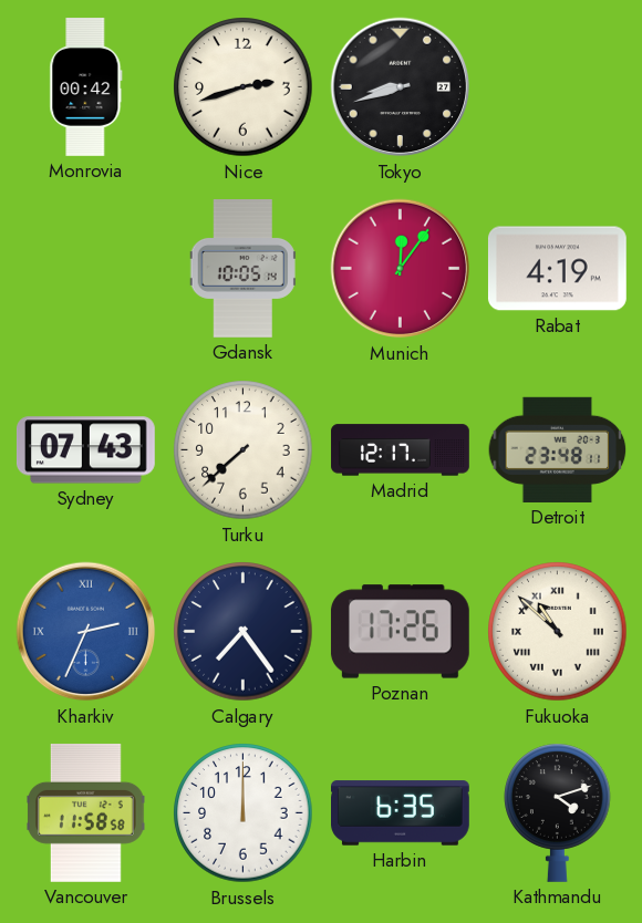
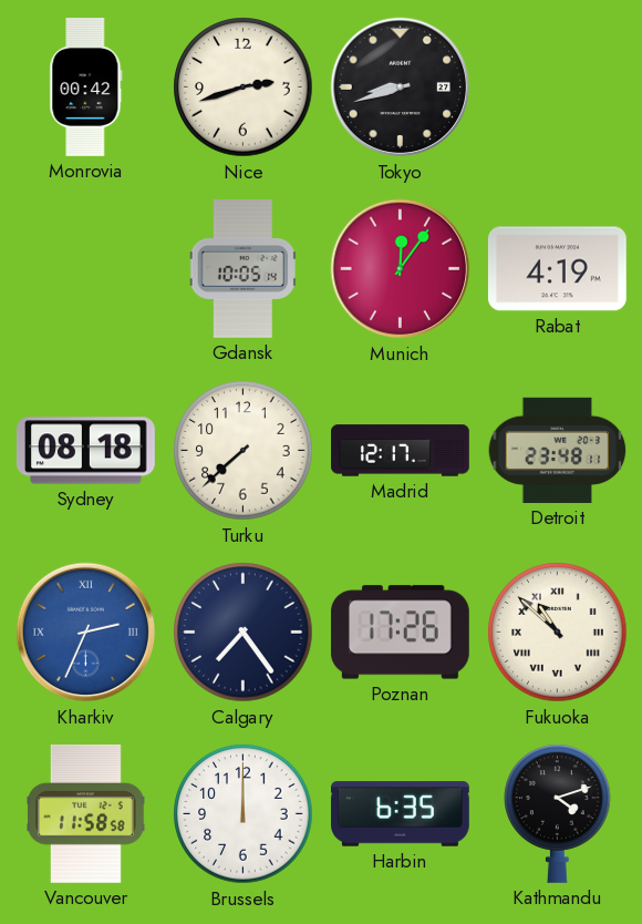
Sydney: 07:43 -> 08:18
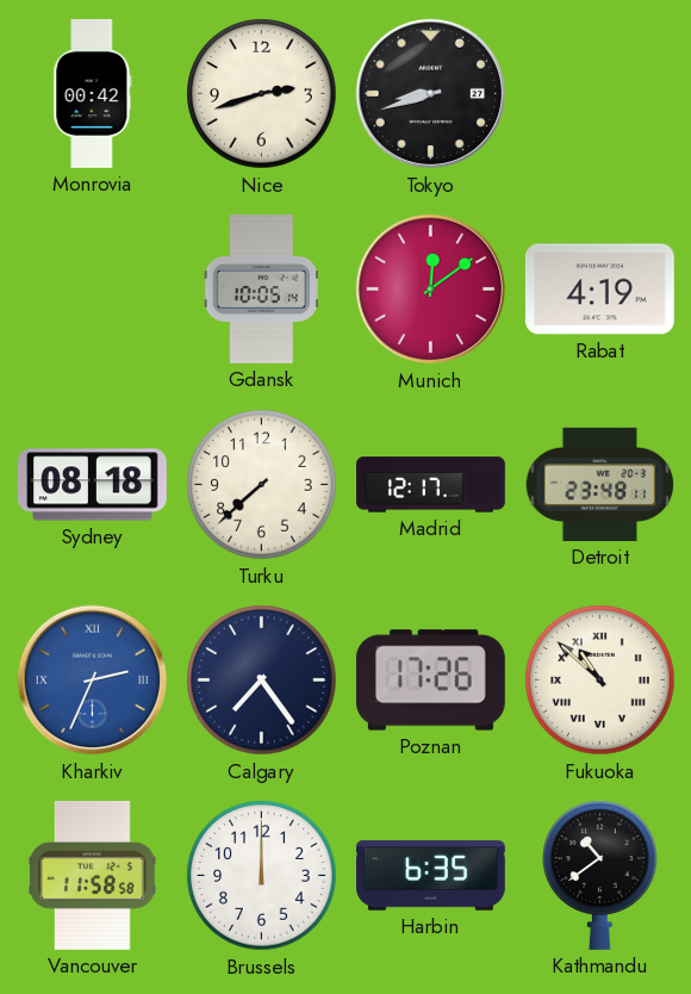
Munich: 12:06 -> 12:09
Kathmandu: 4:12 -> 10:39
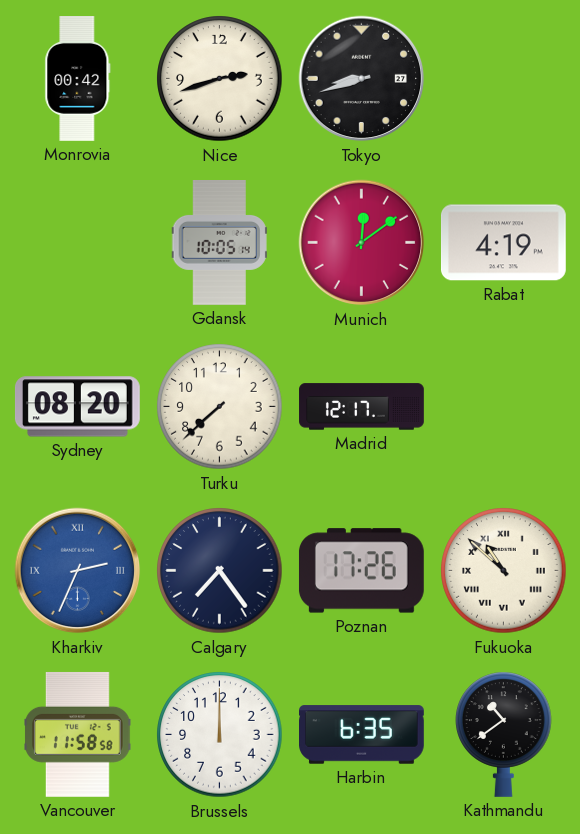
Sydney: 08:18 -> 08:20
Detroit: 23:48 -> none
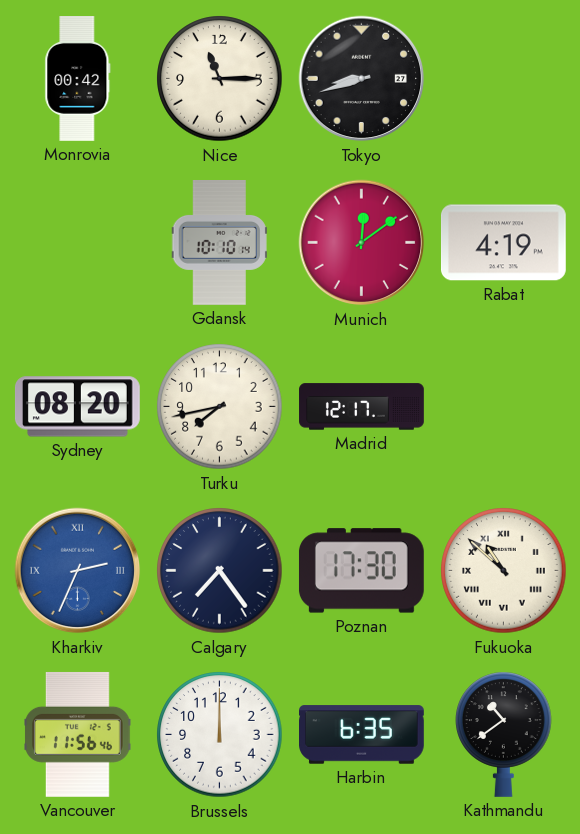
Nice: 2:42 -> 11:15
Gdansk: 10:05 -> 10:10
Turku: 7:38 -> 7:43
Poznan: 17:26 -> 17:30
Vancouver: 11:58 -> 11:56
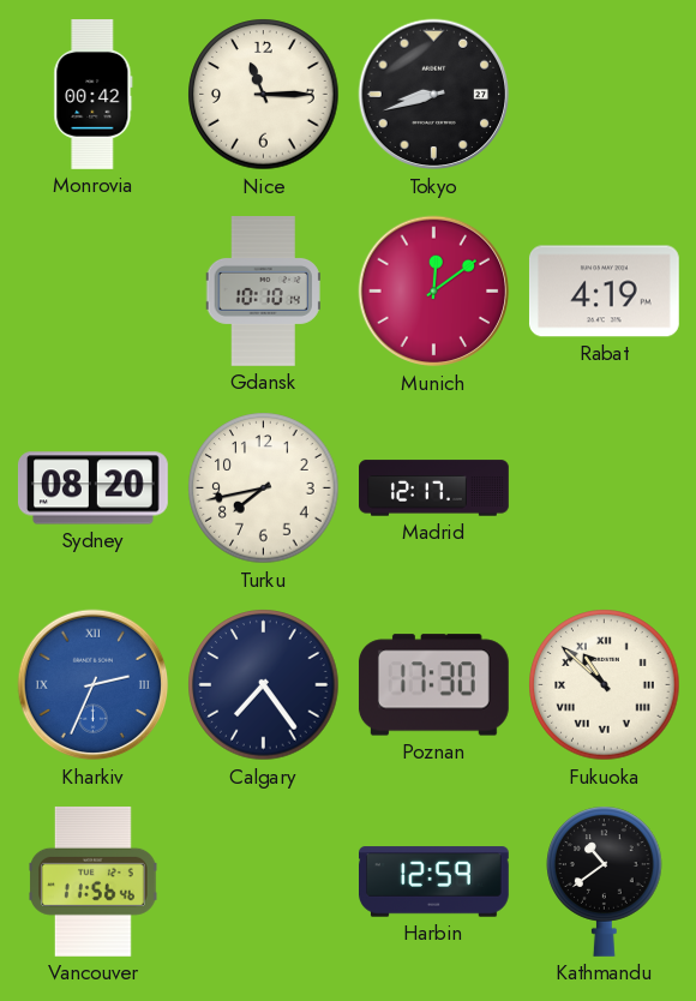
Brussels: 12:00 -> none
Harbin: 6:35 -> 12:59
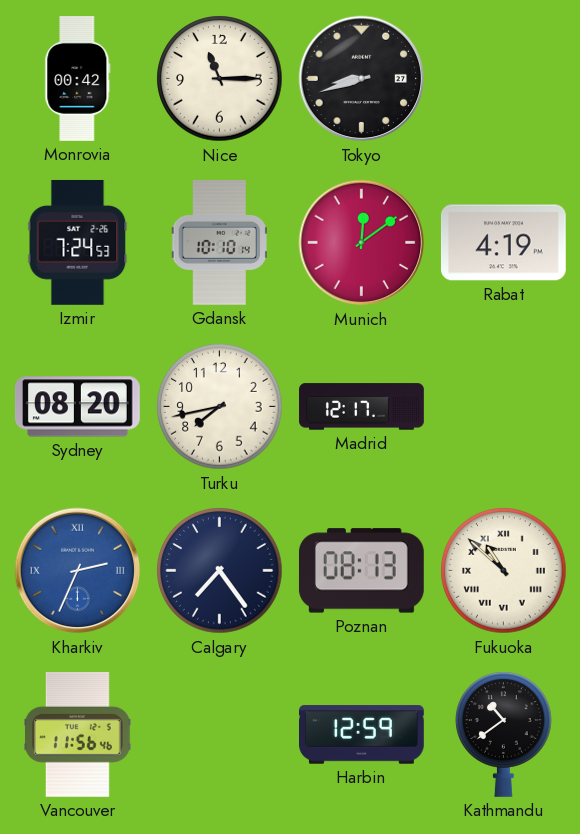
Izmir: none -> 7:24
Poznan: 17:30 -> 08:13
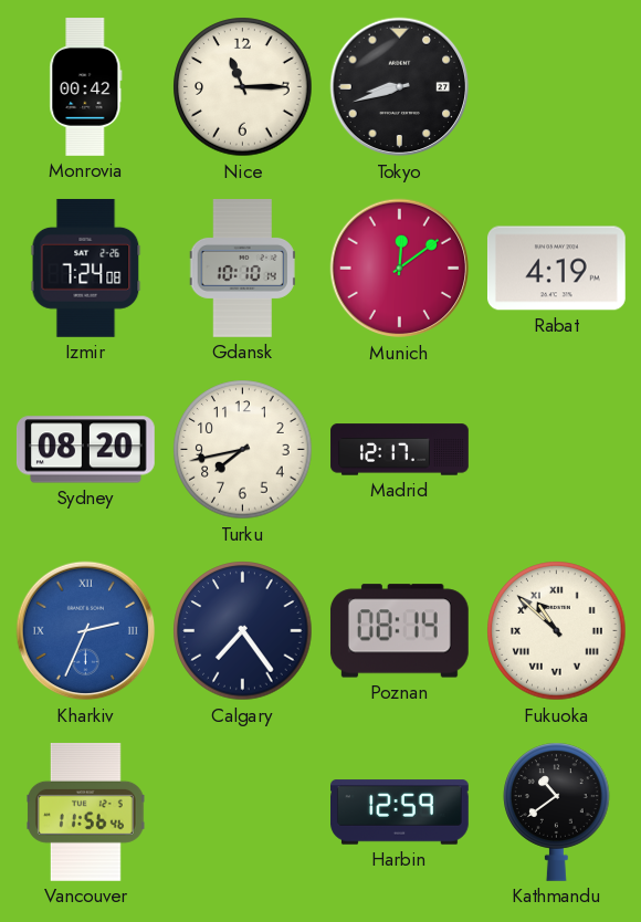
Izmir: 7:24:53 -> 7:24:08
Poznan: 08:13 -> 08:14
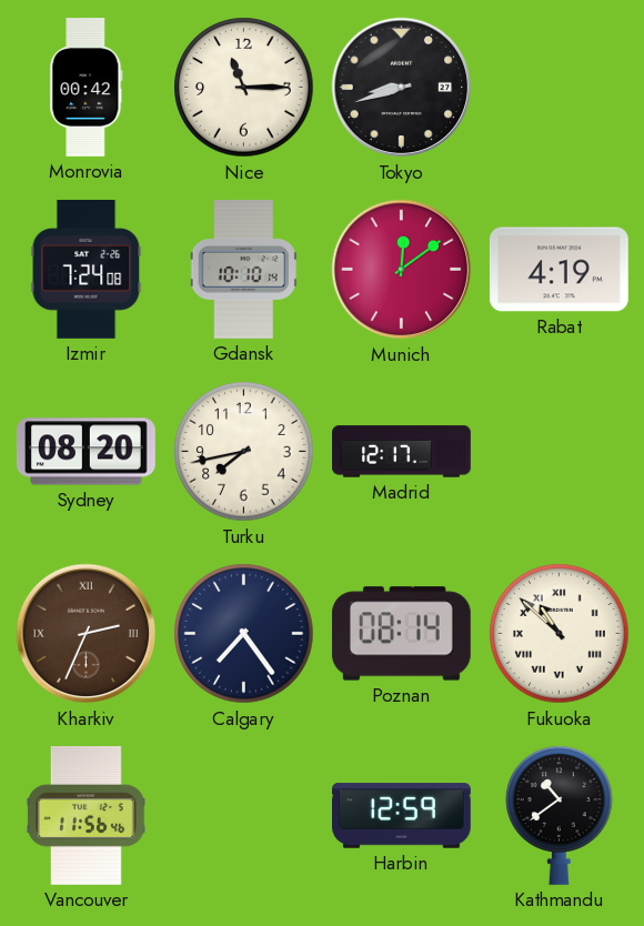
Kharkiv dial: blue -> brown
